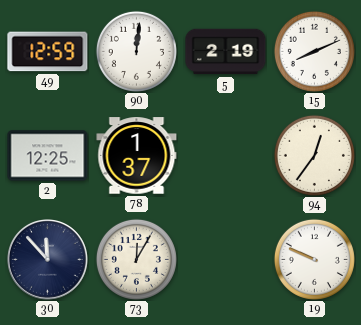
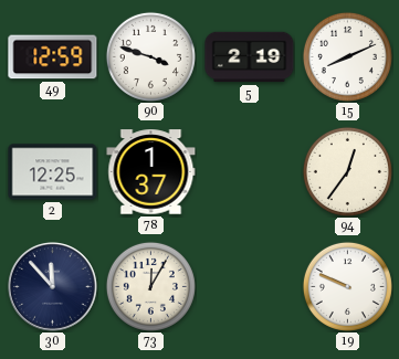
90: 12:01 -> 3:48
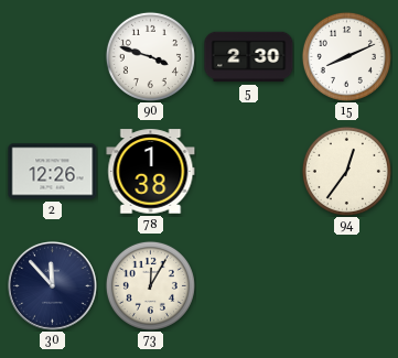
49: 12:59 -> none
5: 2:19 -> 2:30
2: 12:25 -> 12:26
78: 1:37 -> 1:38
19: 9:49 -> none
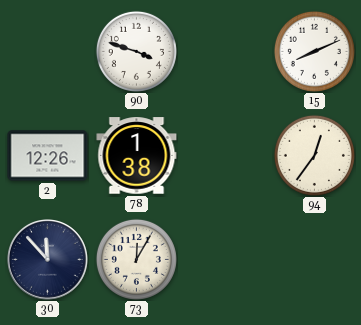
5: 2:30 -> none
